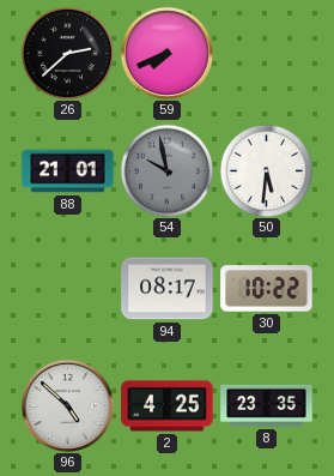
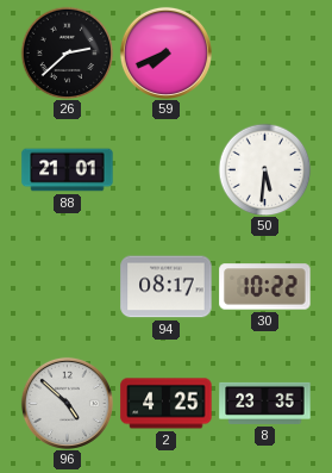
54: 9:58 -> none
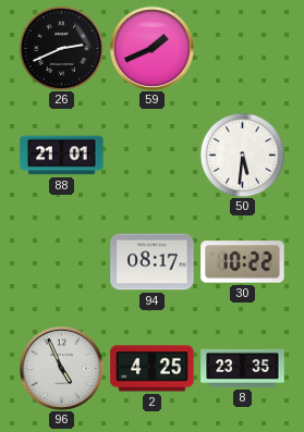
26: 2:38 -> 2:41
59: 7:41 -> 1:41
96: 4:52 -> 4:56
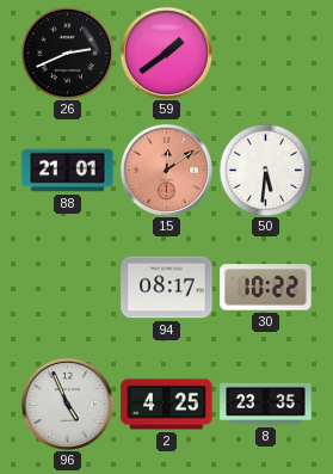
59: 1:41 -> 1:39
15: none -> 12:09
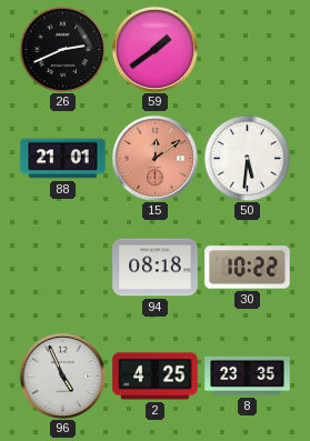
94: 08:17 -> 08:18
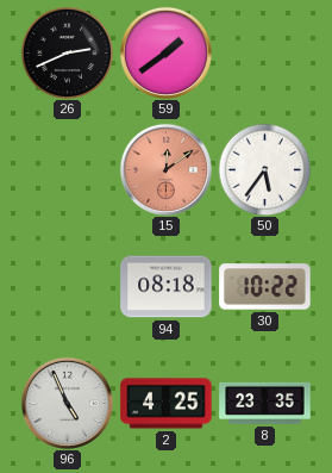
88: 21:01 -> none
50: 5:31 -> 5:36
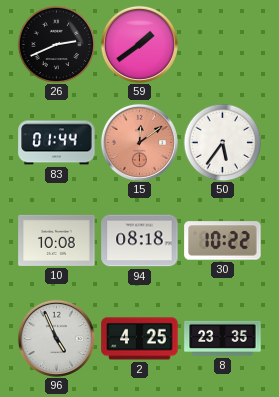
83: none -> 01:44
10: none -> 10:08
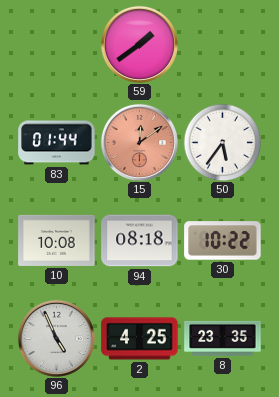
26: 2:41 -> none
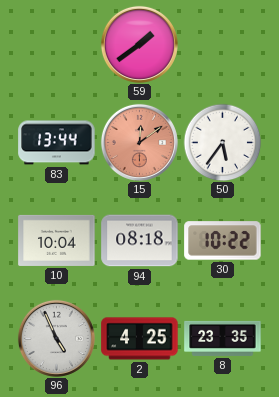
83: 01:44 -> 13:44
10: 10:08 -> 10:04
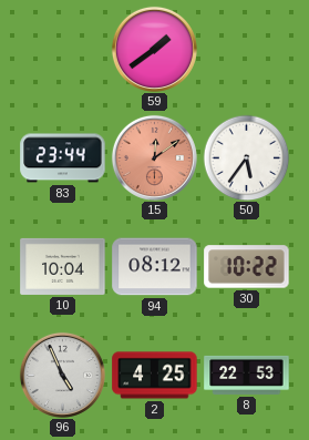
83: 13:44 -> 23:44
94: 08:18 -> 08:12
8: 23:35 -> 22:53
